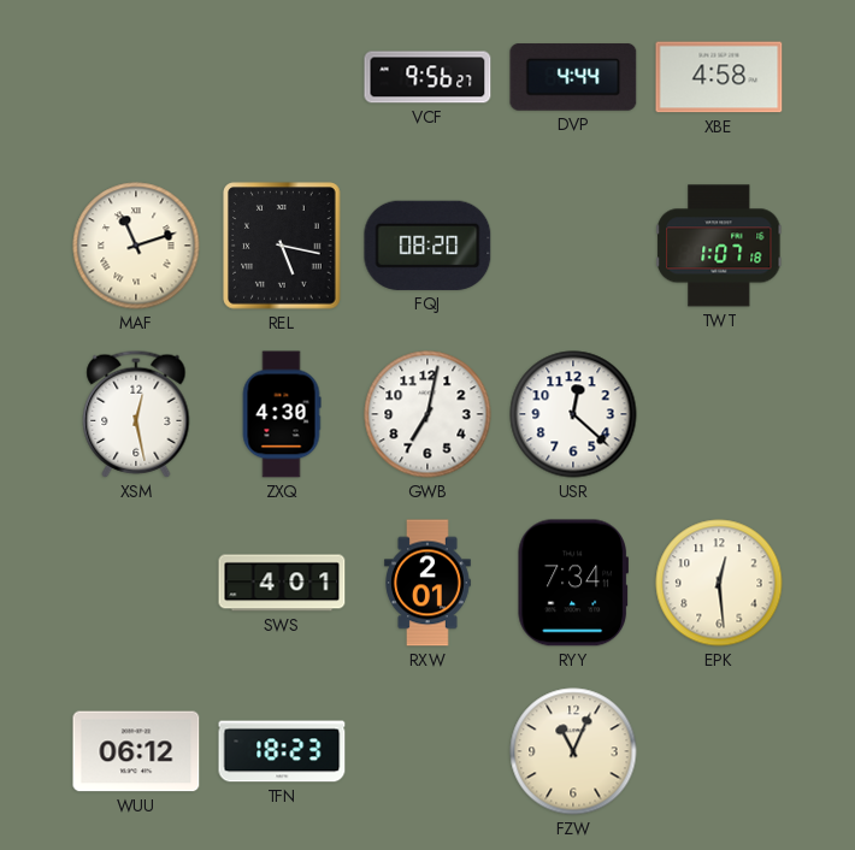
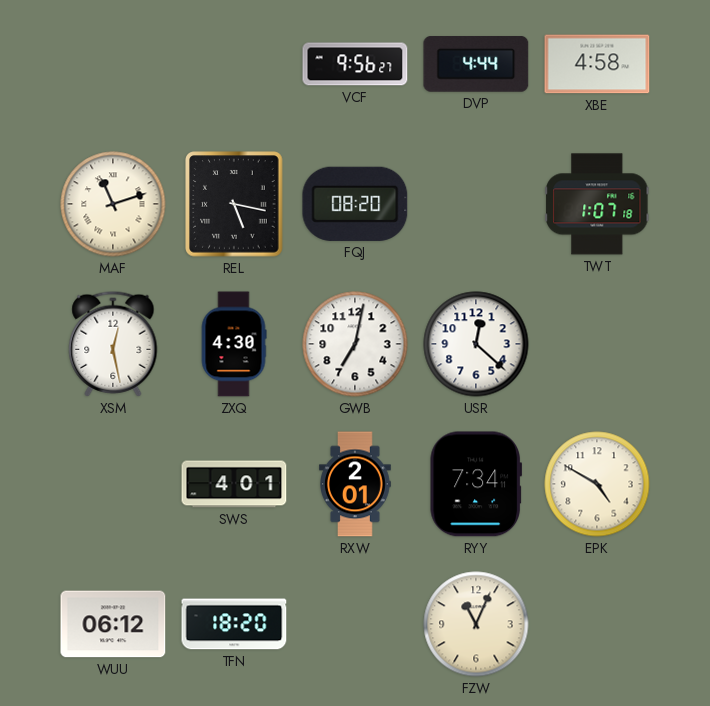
EPK: 12:29 -> 4:50
TFN: 18:23 -> 18:20
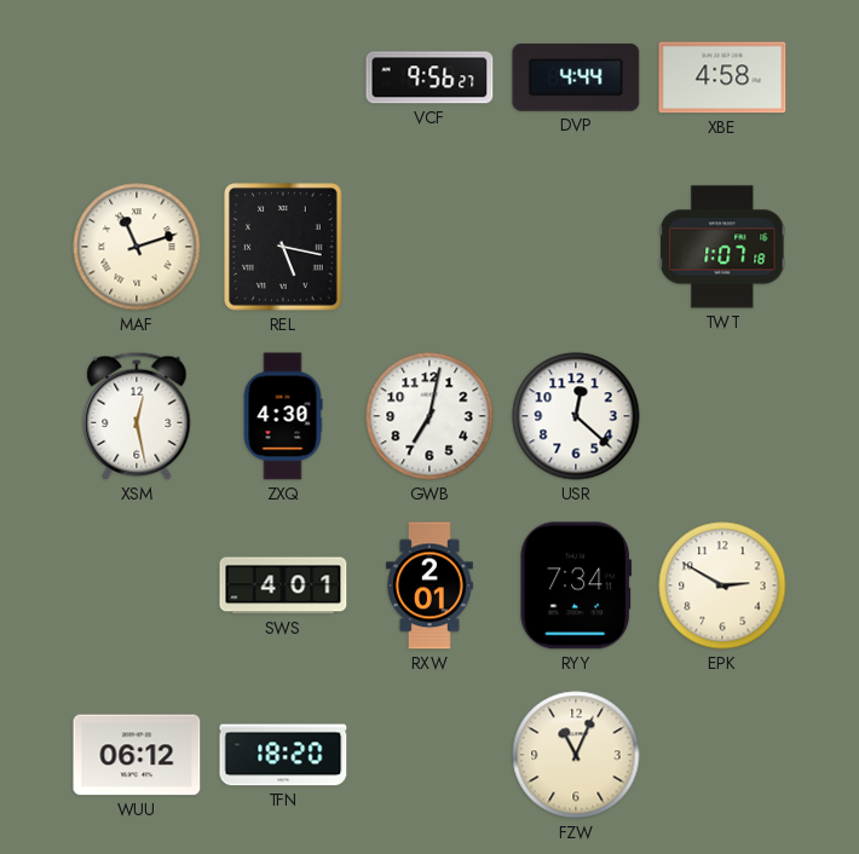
FQJ: 08:20 -> none
EPK: 4:50 -> 2:50
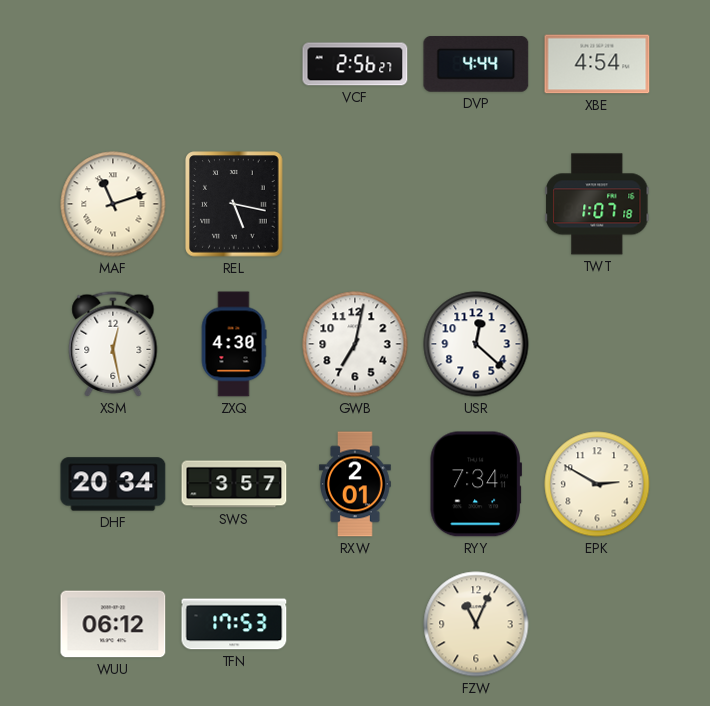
VCF: 9:56 -> 2:56
XBE: 4:58 -> 4:54
DHF: none -> 20:34
SWS: 4:01 -> 3:57
TFN: 18:20 -> 17:53
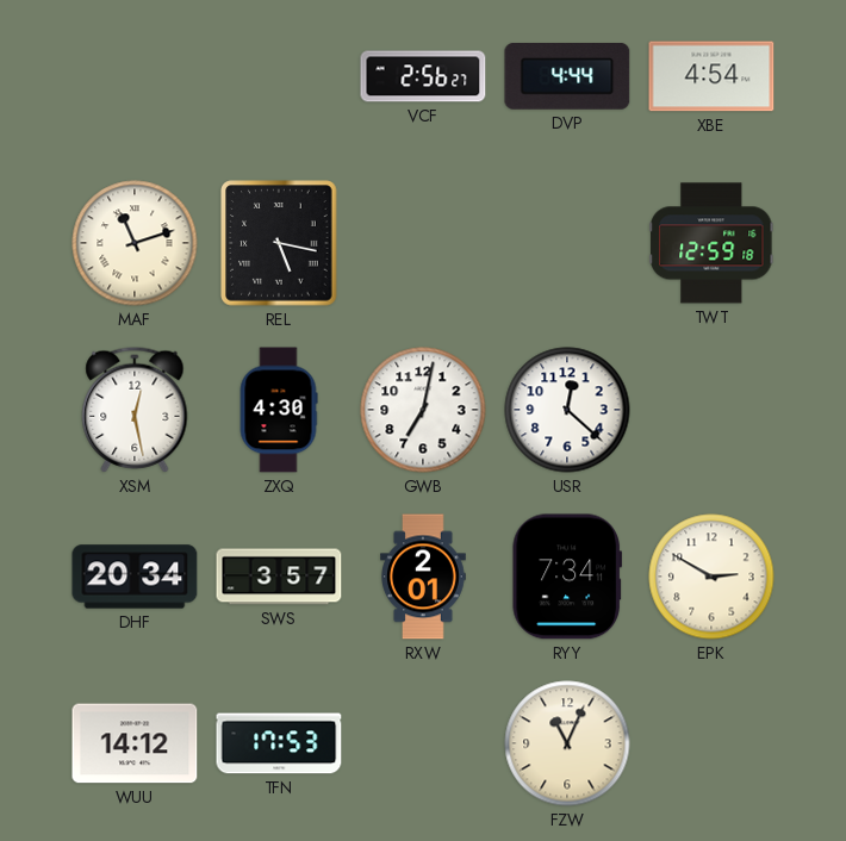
TWT: 1:07 -> 12:59
WUU: 06:12 -> 14:12
